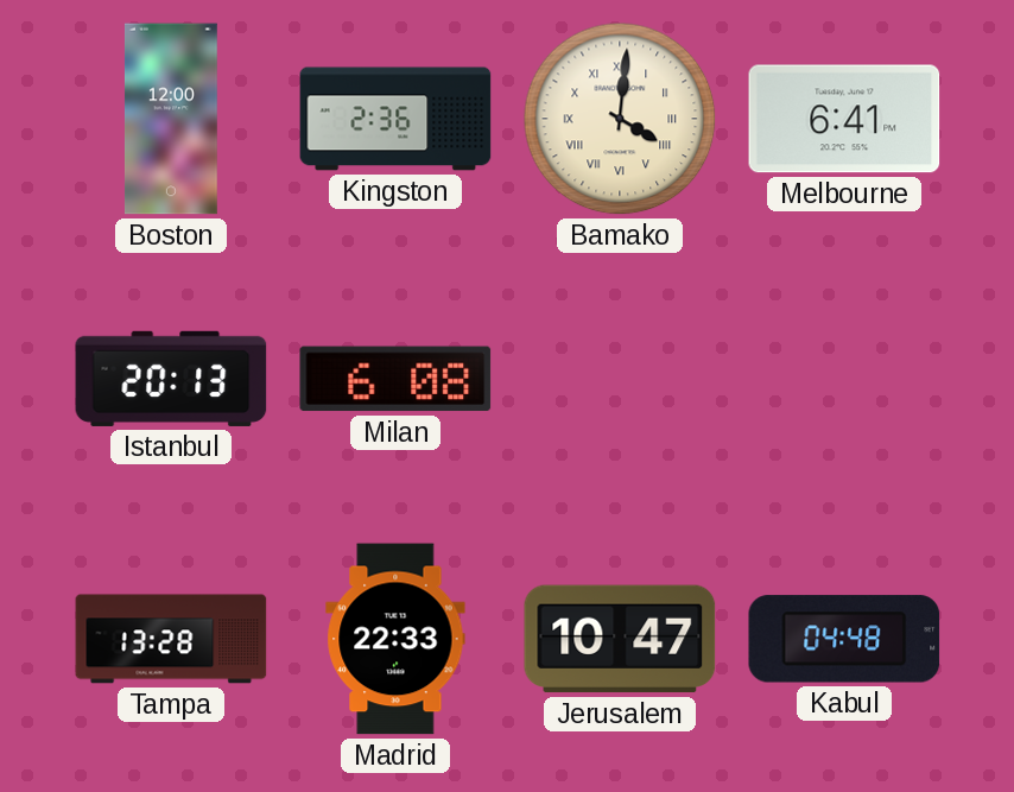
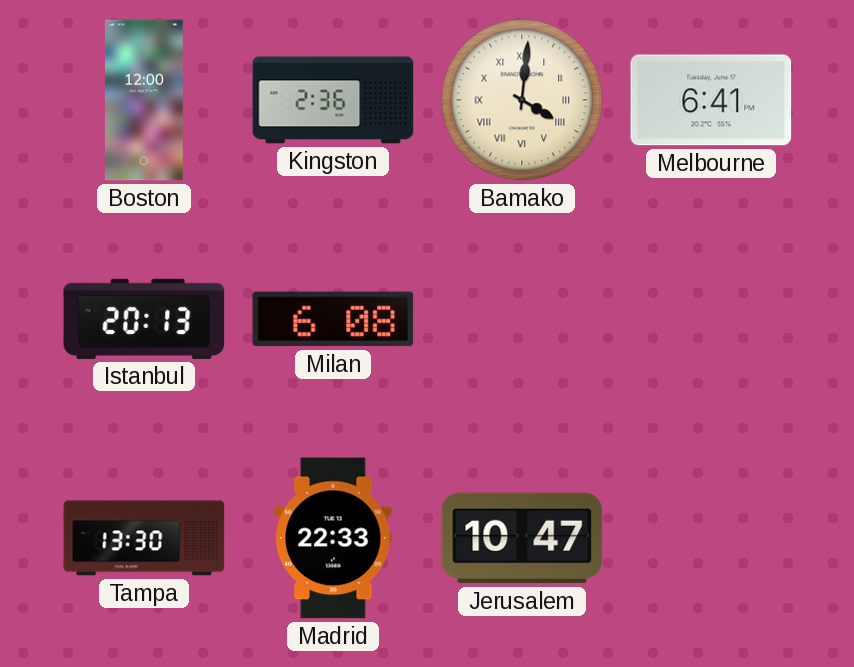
Tampa: 13:28 -> 13:30
Kabul: 04:48 -> none
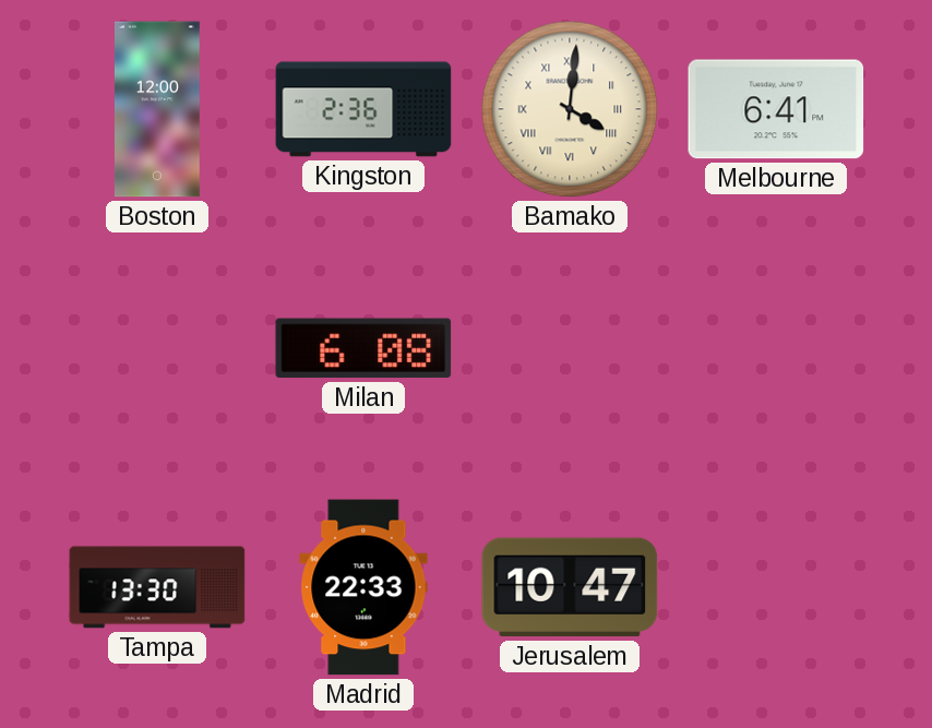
Istanbul: 20:13 -> none
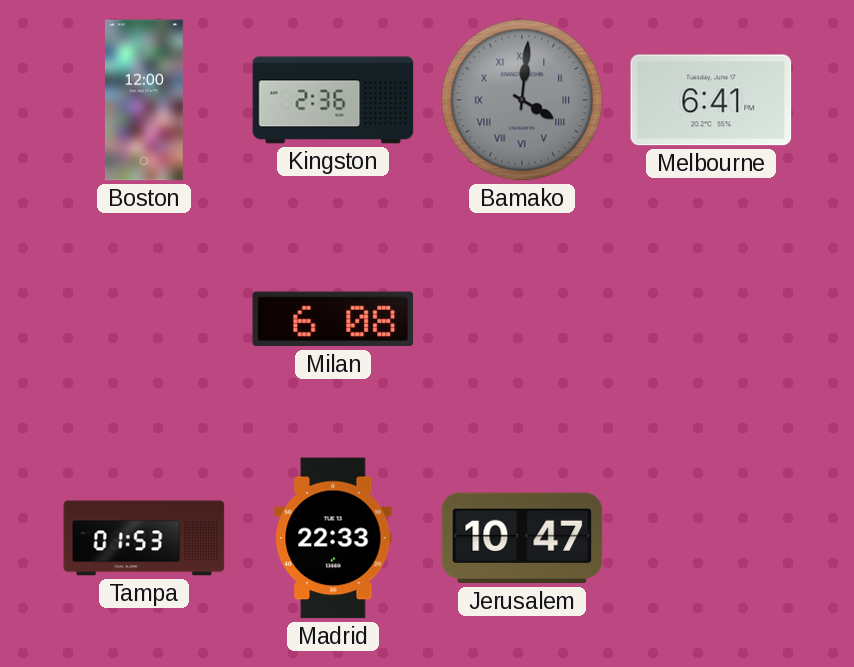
Bamako dial: cream -> grey
Tampa: 13:30 -> 01:53
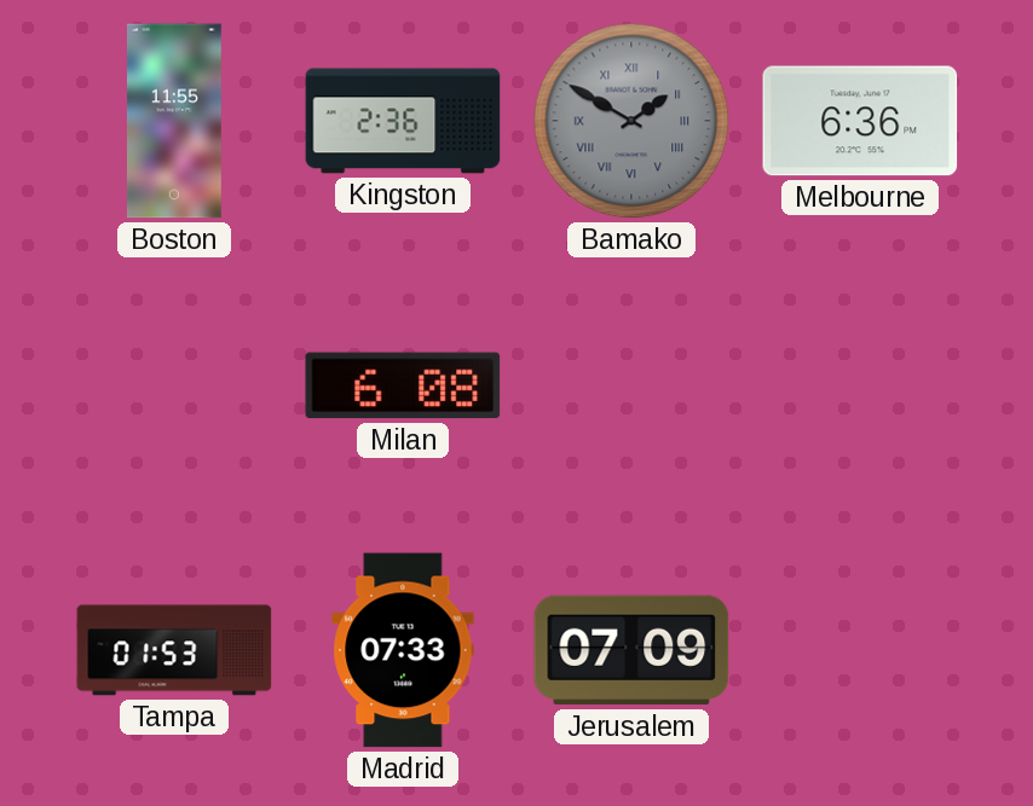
Boston: 12:00 -> 11:55
Bamako: 4:01 -> 1:50
Melbourne: 6:41 -> 6:36
Madrid: 22:33 -> 07:33
Jerusalem: 10:47 -> 07:09
